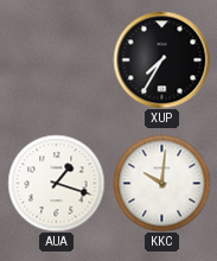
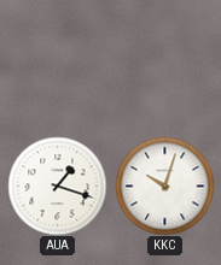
XUP: 7:35 -> none
KKC: 10:01 -> 10:03
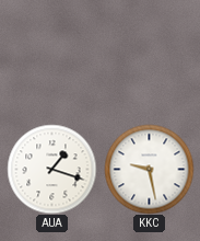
KKC: 10:03 -> 9:28
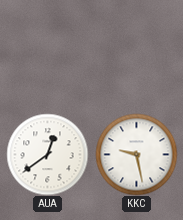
AUA: 1:18 -> 12:39
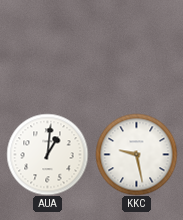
AUA: 12:39 -> 1:01
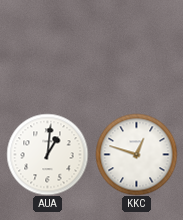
KKC: 9:28 -> 12:48
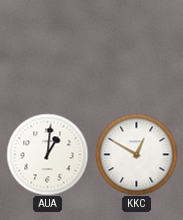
KKC: 12:48 -> 12:50
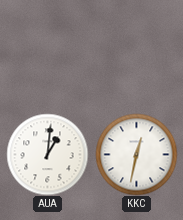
KKC: 12:50 -> 12:32
